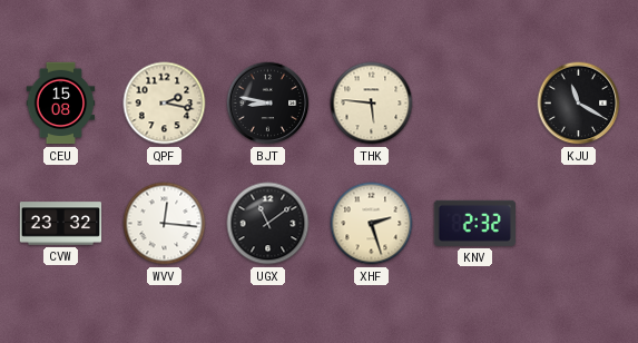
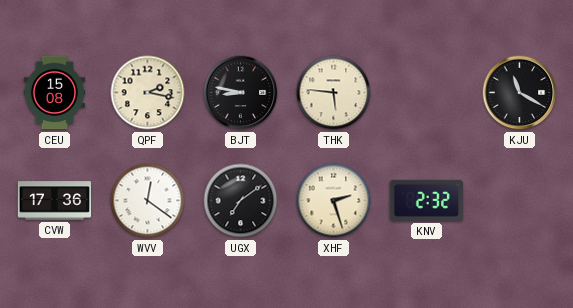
CVW: 23:32 -> 17:36
WVV: 12:16 -> 12:21
UGX: 11:09 -> 7:09
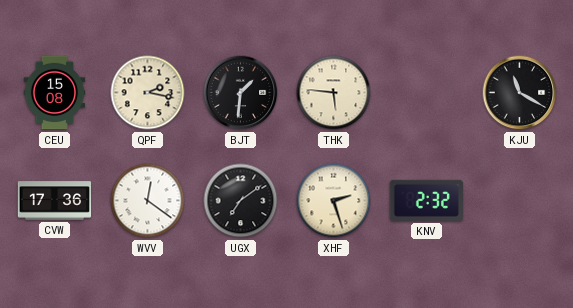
BJT: 8:47 -> 1:31
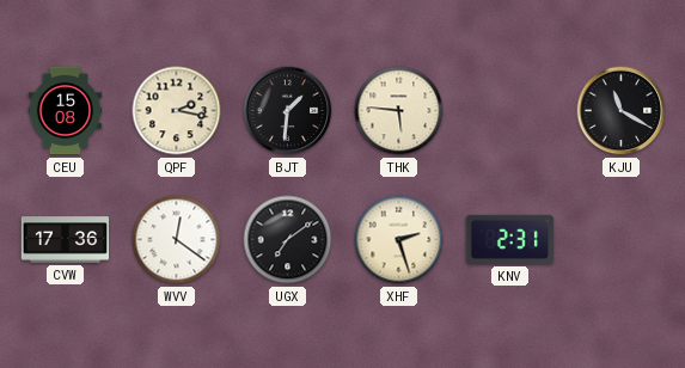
KNV: 2:32 -> 2:31
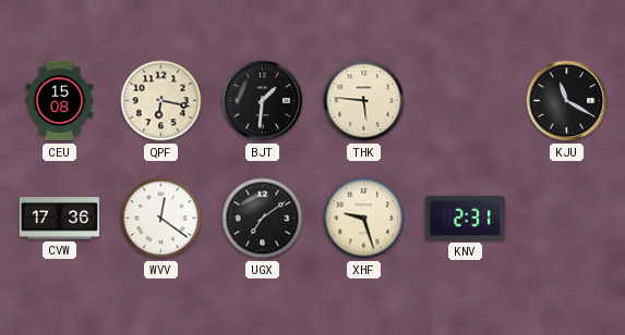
QPF: 2:17 -> 6:17
XHF: 2:27 -> 9:27
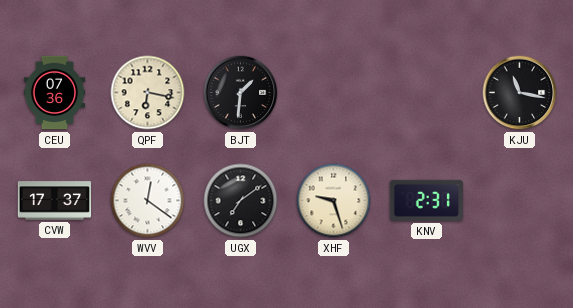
CEU: 15:08 -> 07:36
THK: 5:46 -> none
KJU: 11:20 -> 11:17
CVW: 17:36 -> 17:37
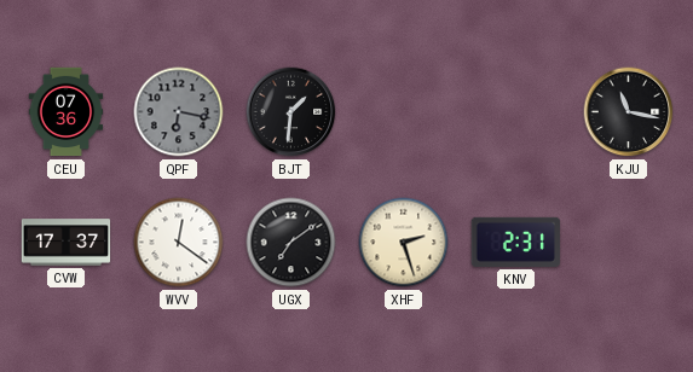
QPF dial: cream -> grey
XHF: 9:27 -> 2:27
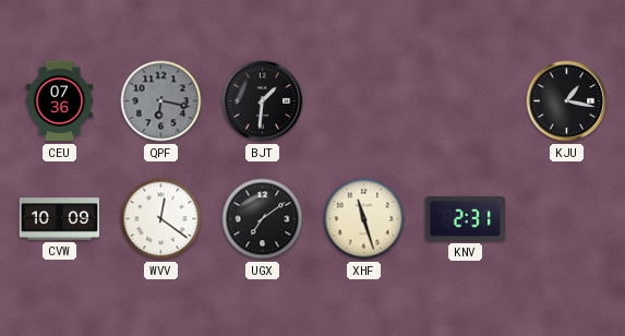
KJU: 11:17 -> 1:17
CVW: 17:37 -> 10:09
XHF: 2:27 -> 11:27
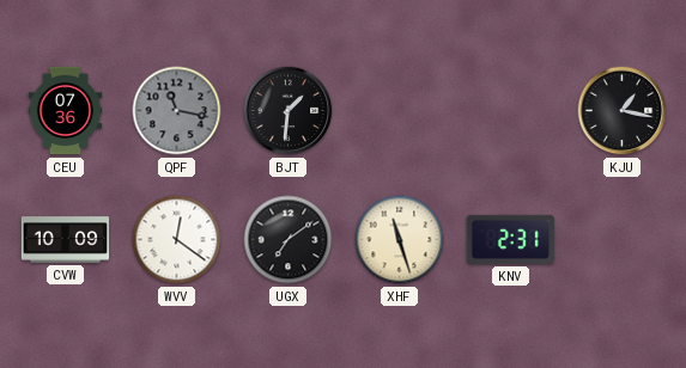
QPF: 6:17 -> 11:17
